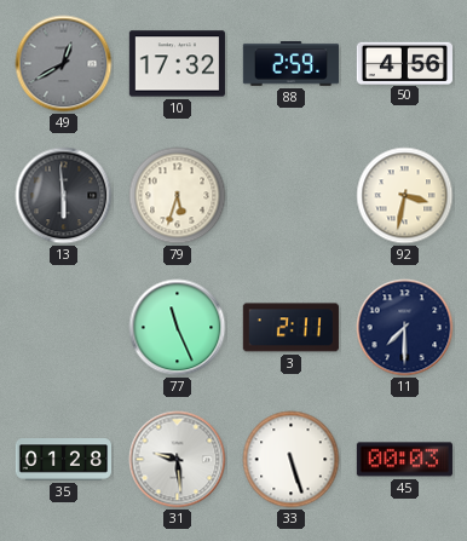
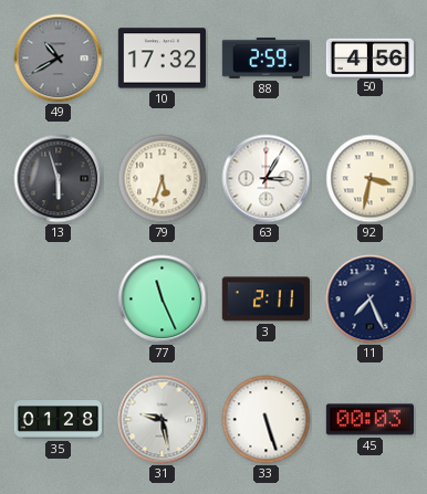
49: 12:40 -> 10:40
13: 5:59 -> 5:57
63: none -> 3:05
11: 7:30 -> 7:26
31: 9:29 -> 9:28
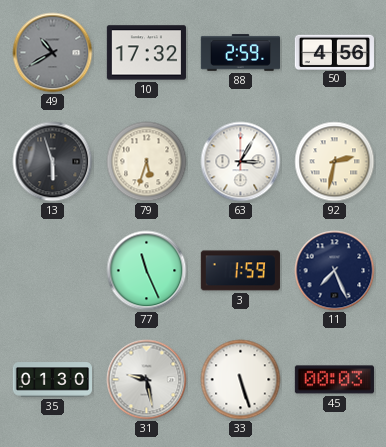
92: 3:32 -> 2:32
3: 2:11 -> 1:59
35: 01:28 -> 01:30
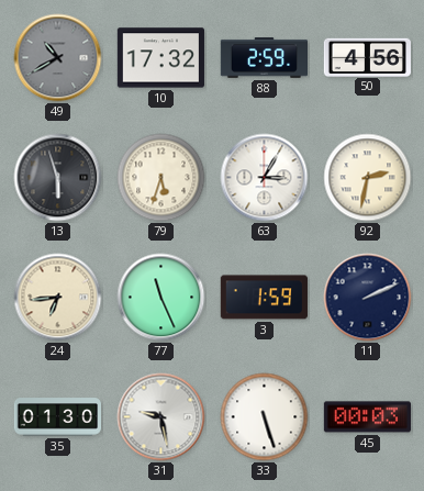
24: none -> 6:44
11: 7:26 -> 2:11
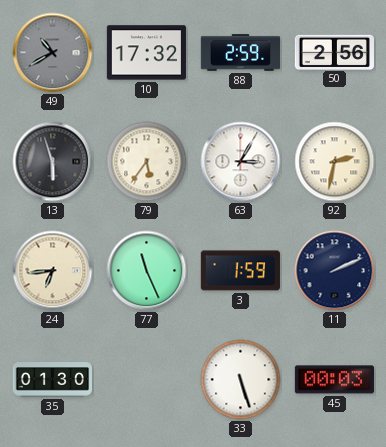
50: 4:56 -> 2:56
79: 5:33 -> 5:36
31: 9:28 -> none
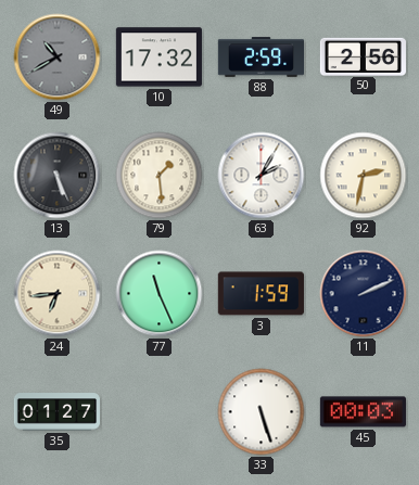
13: 5:57 -> 5:26
79: 5:36 -> 1:29
63: 3:05 -> 2:05
35: 01:30 -> 01:27
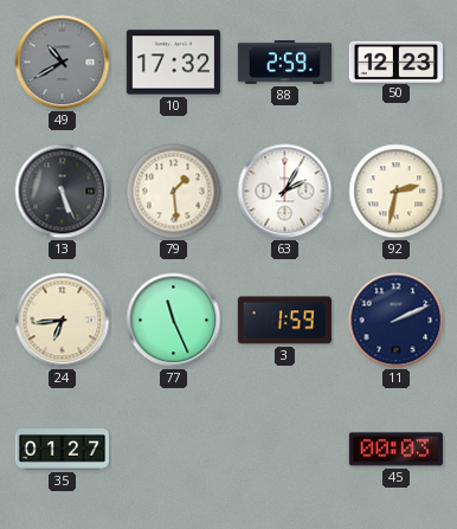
50: 2:56 -> 12:23
33: 5:27 -> none
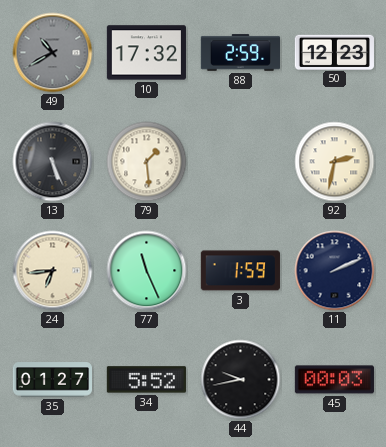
63: 2:05 -> none
34: none -> 5:52
44: none -> 9:43
